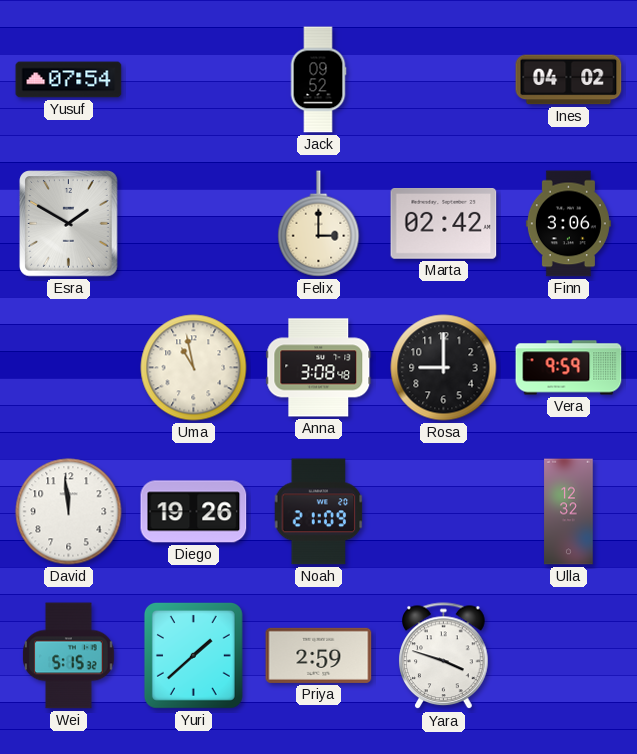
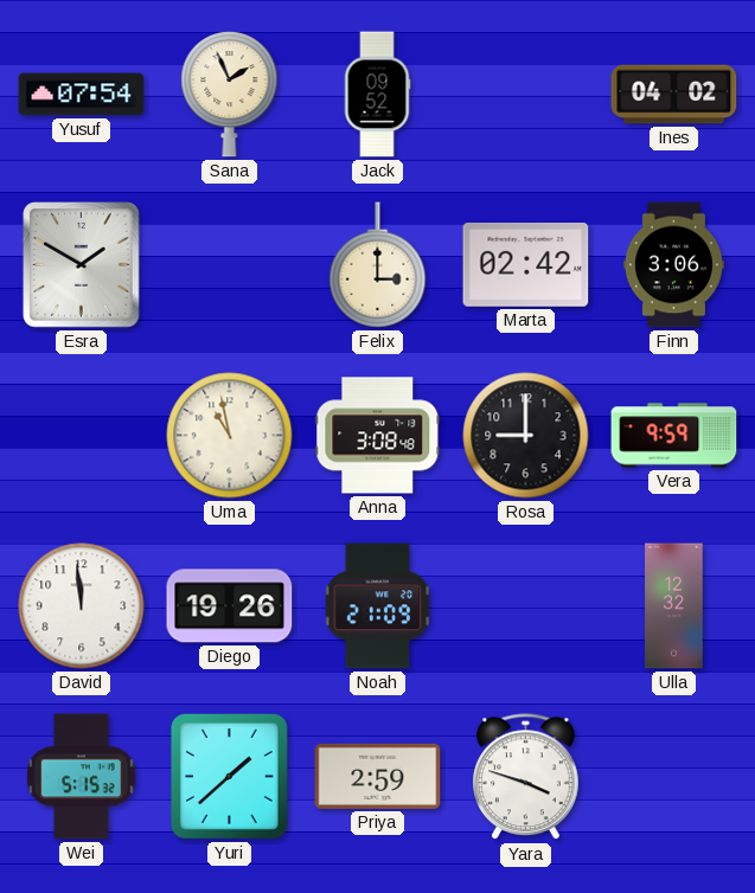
Sana: none -> 1:56
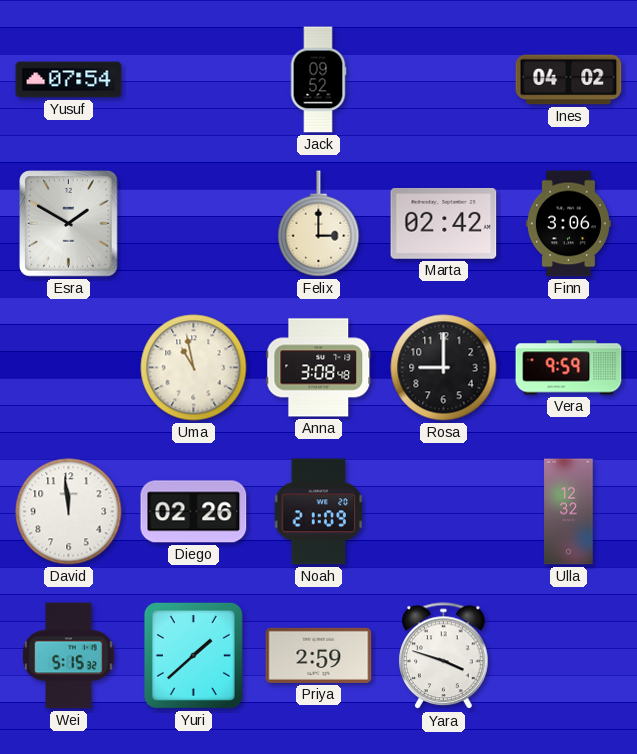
Sana: 1:56 -> none
Diego: 19:26 -> 02:26
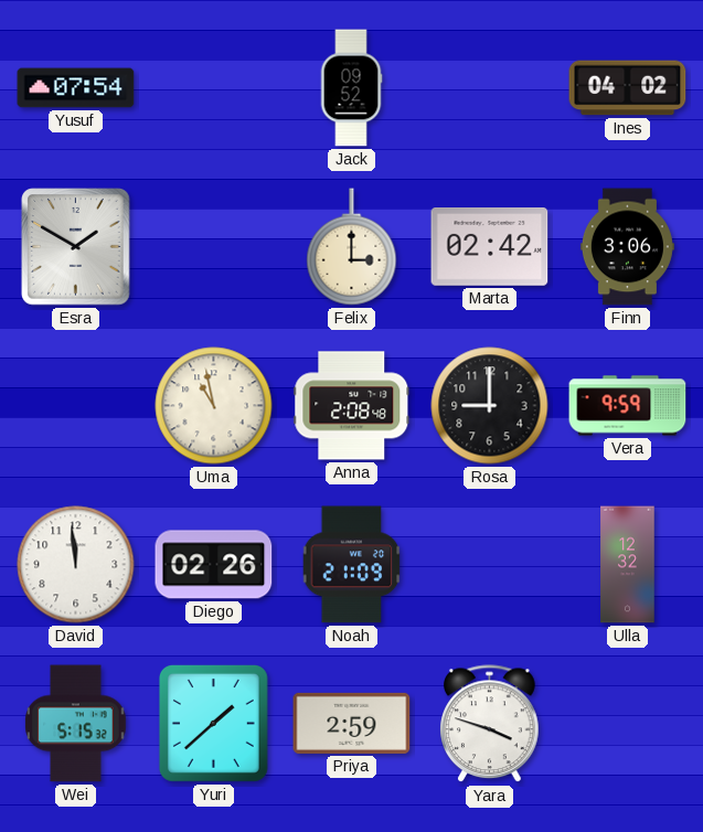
Anna: 3:08 -> 2:08
